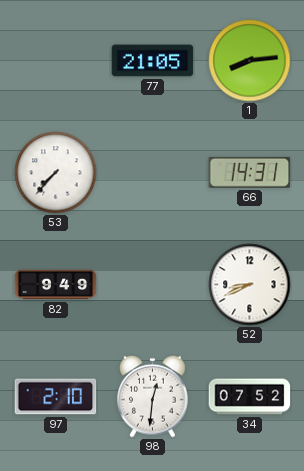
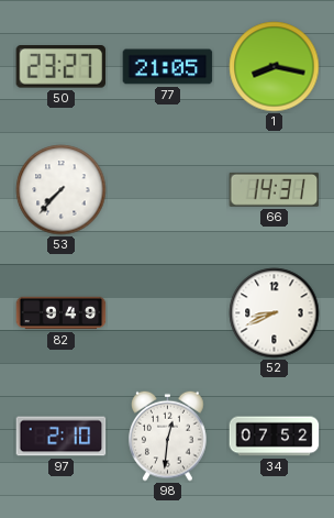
50: none -> 23:27
1: 8:14 -> 8:17
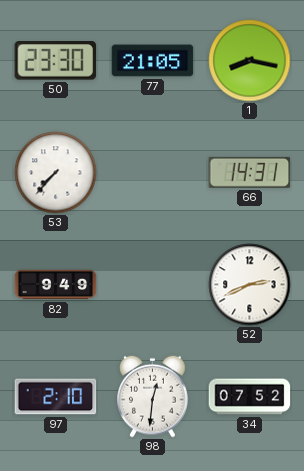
50: 23:27 -> 23:30
52: 8:41 -> 2:41
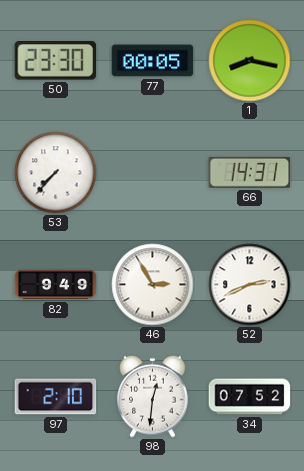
77: 21:05 -> 00:05
46: none -> 2:55
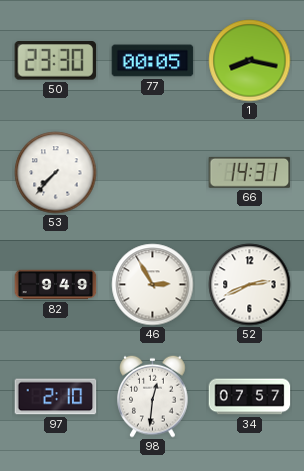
34: 07:52 -> 07:57
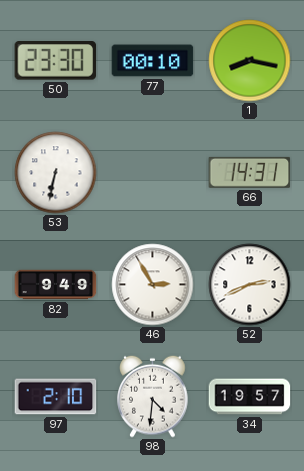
77: 00:05 -> 00:10
53: 7:37 -> 6:32
98: 12:31 -> 4:31
34: 07:57 -> 19:57
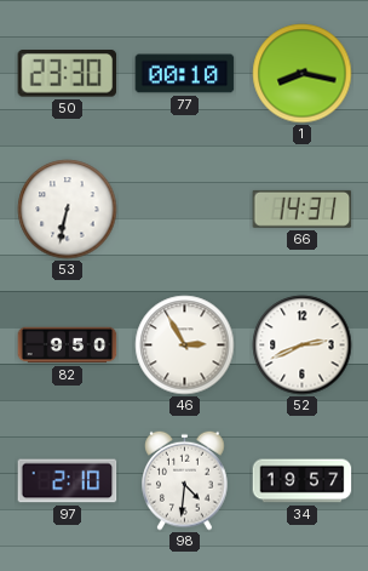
82: 9:49 -> 9:50
